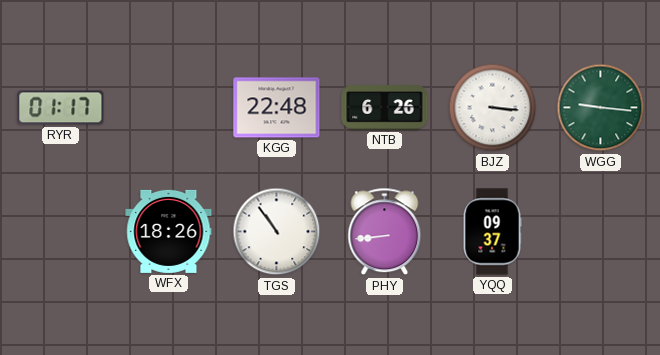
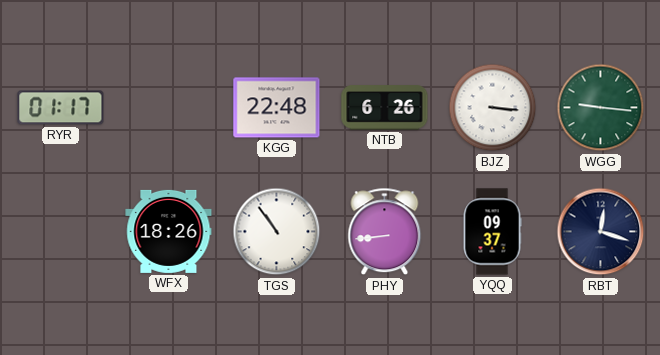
RBT: none -> 12:18
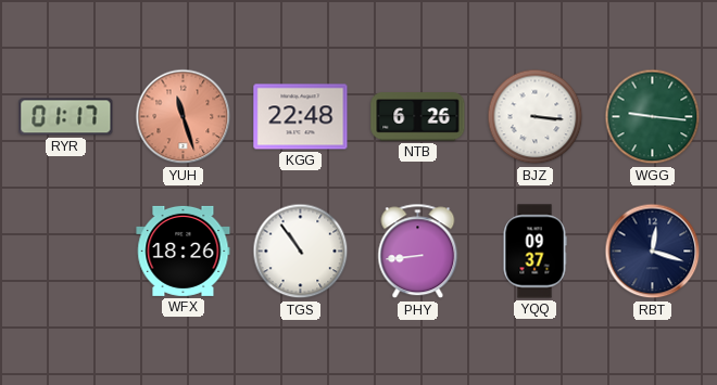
YUH: none -> 11:27
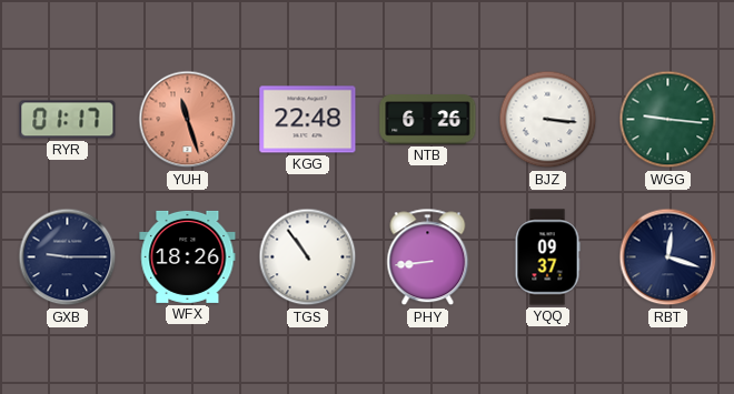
GXB: none -> 9:15
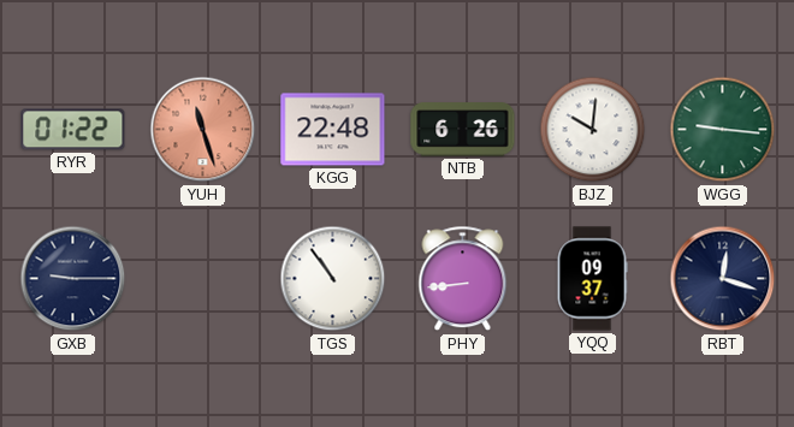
RYR: 01:17 -> 01:22
BJZ: 3:16 -> 10:01
WFX: 18:26 -> none
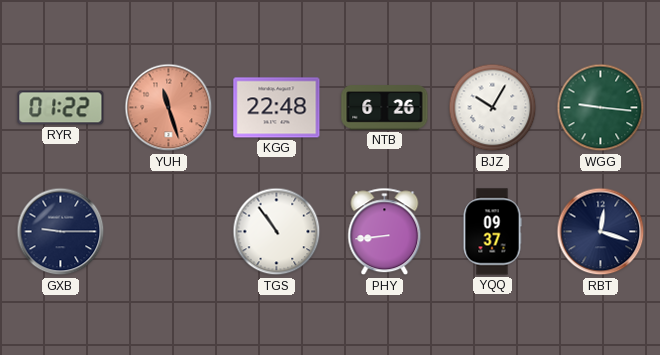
BJZ: 10:01 -> 10:05
